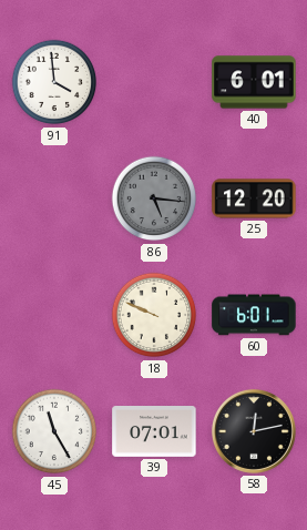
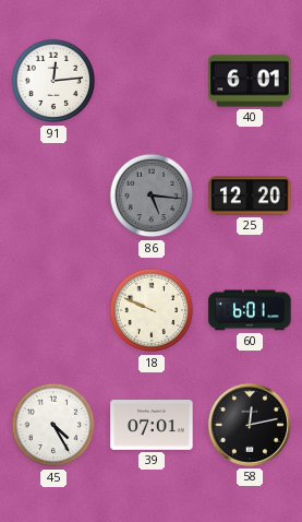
91: 3:59 -> 12:14
45: 11:25 -> 4:25
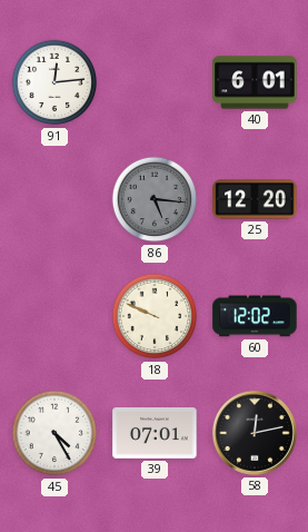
60: 6:01 -> 12:02
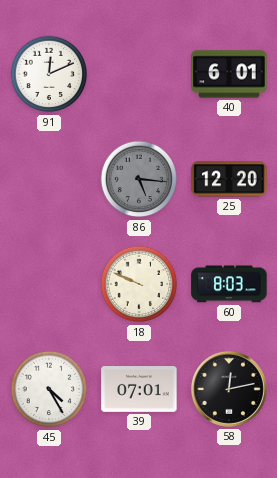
91: 12:14 -> 12:11
60: 12:02 -> 8:03
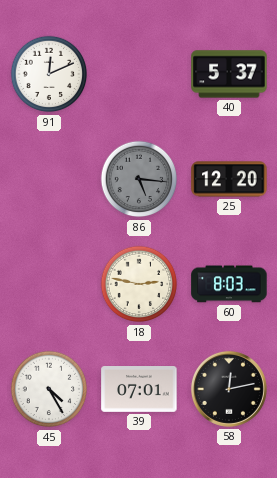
40: 6:01 -> 5:37
18: 9:49 -> 2:47
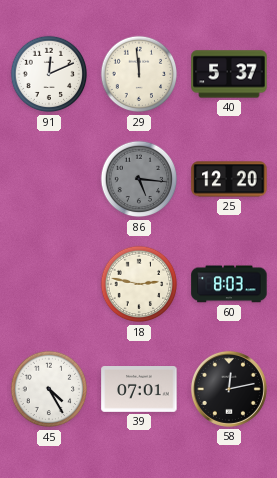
29: none -> 11:59
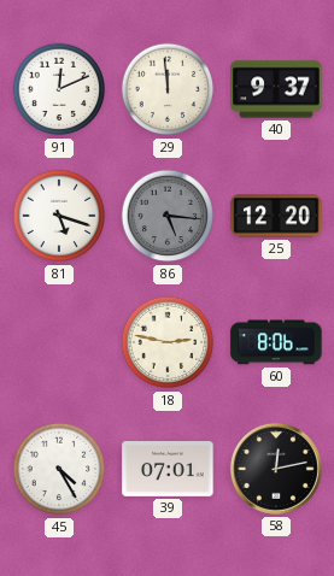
40: 5:37 -> 9:37
81: none -> 5:18
60: 8:03 -> 8:06
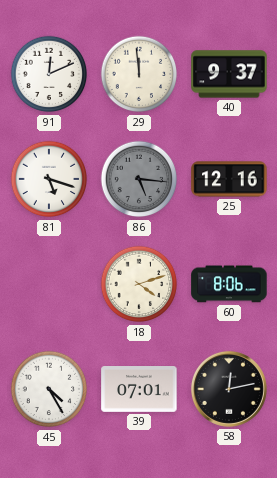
25: 12:20 -> 12:16
18: 2:47 -> 4:12
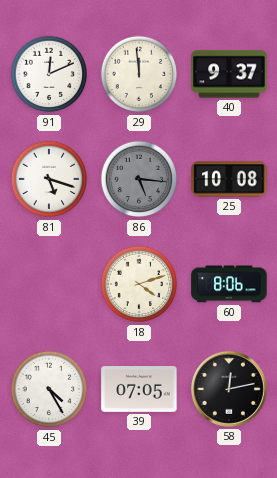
25: 12:16 -> 10:08
39: 07:01 -> 07:05
